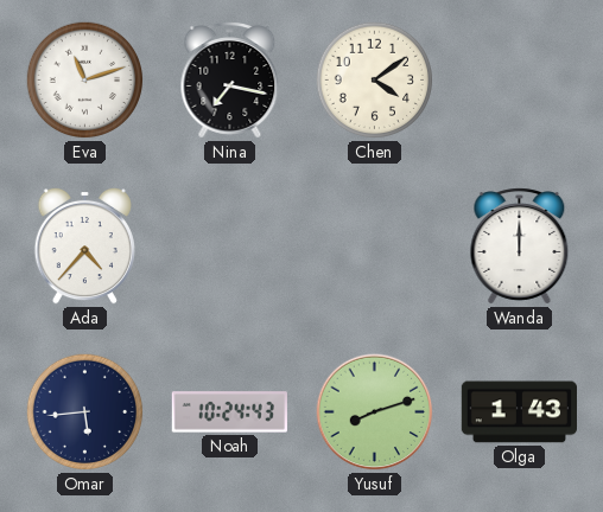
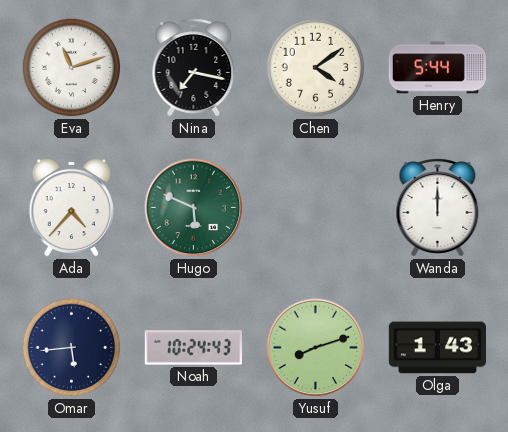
Henry: none -> 5:44
Hugo: none -> 5:49
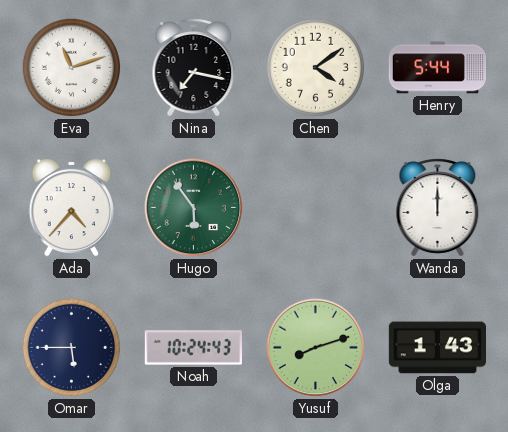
Hugo: 5:49 -> 5:54
Omar: 5:44 -> 5:45
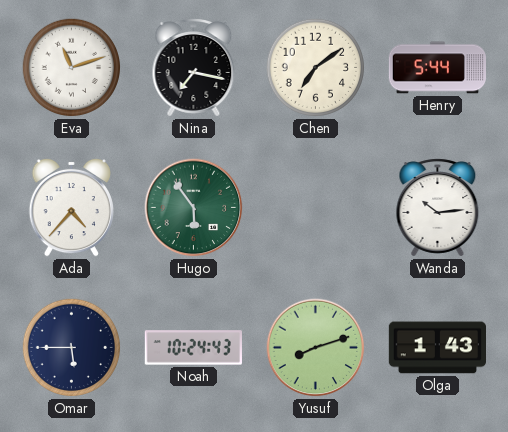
Chen: 4:09 -> 7:09
Wanda: 12:00 -> 10:14
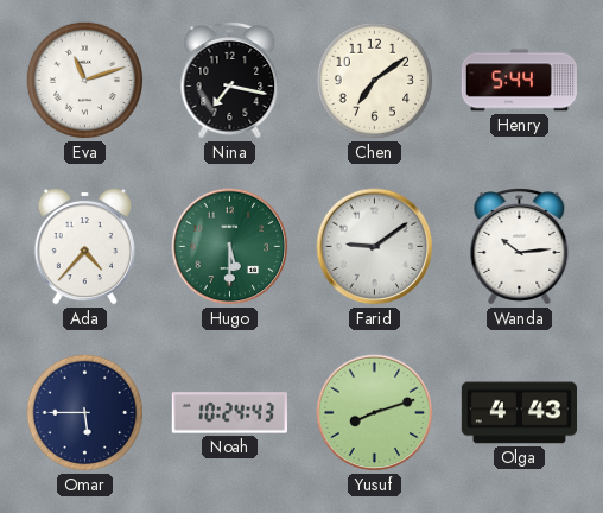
Hugo: 5:54 -> 5:30
Farid: none -> 9:09
Olga: 1:43 -> 4:43
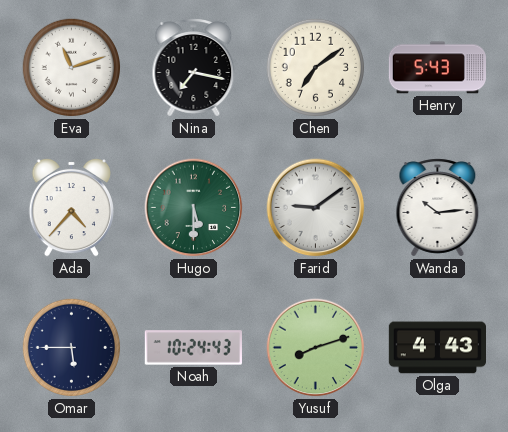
Henry: 5:44 -> 5:43
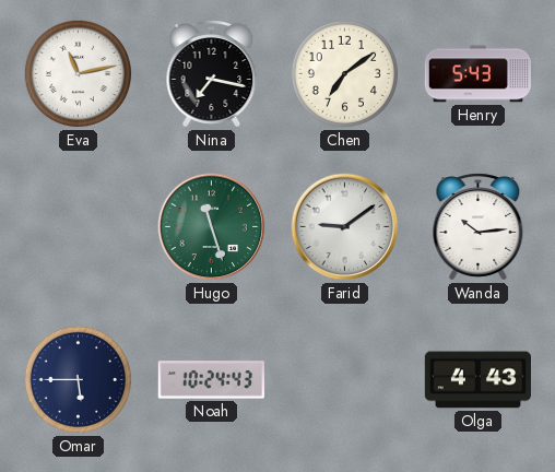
Eva: 11:12 -> 11:13
Ada: 4:37 -> none
Hugo: 5:30 -> 11:27
Yusuf: 8:12 -> none
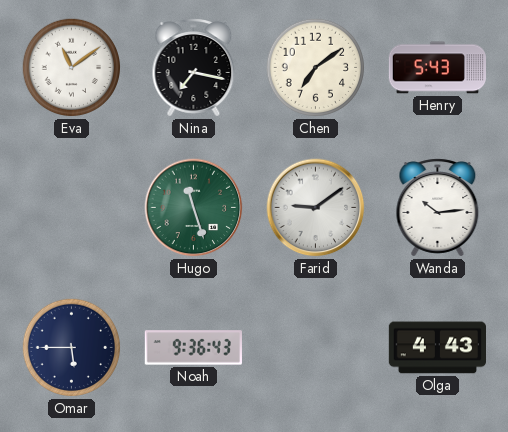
Eva: 11:13 -> 11:09
Noah: 10:24 -> 9:36
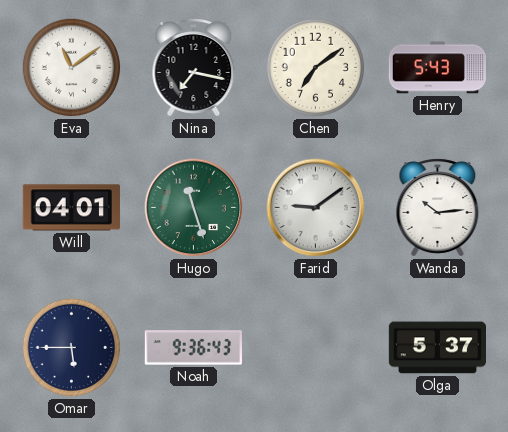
Will: none -> 04:01
Olga: 4:43 -> 5:37
